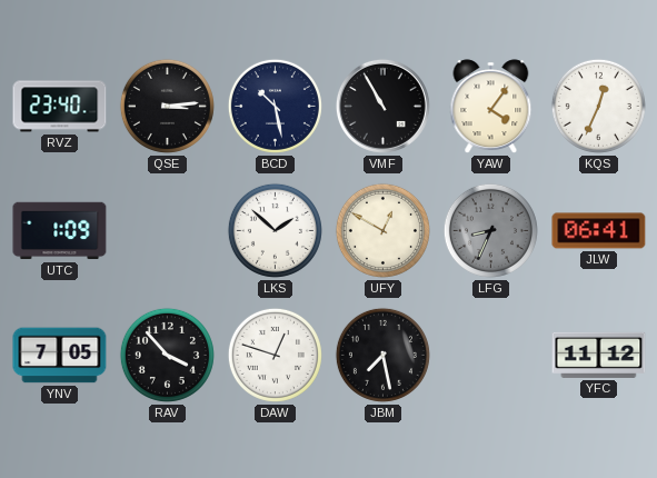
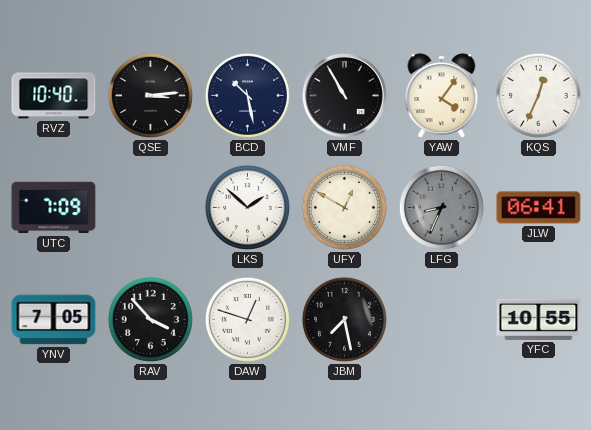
RVZ: 23:40 -> 10:40
UTC: 1:09 -> 7:09
YFC: 11:12 -> 10:55
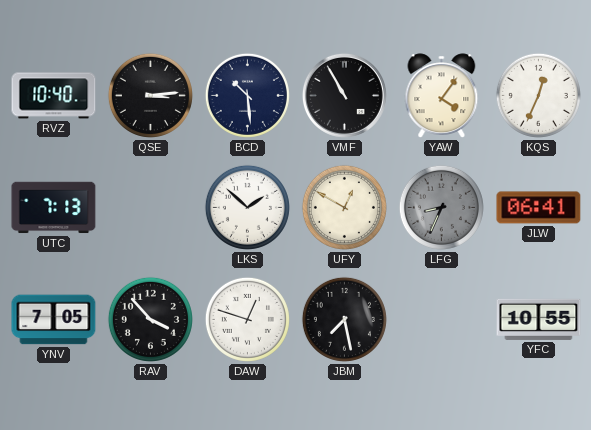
BCD: 10:28 -> 10:29
UTC: 7:09 -> 7:13
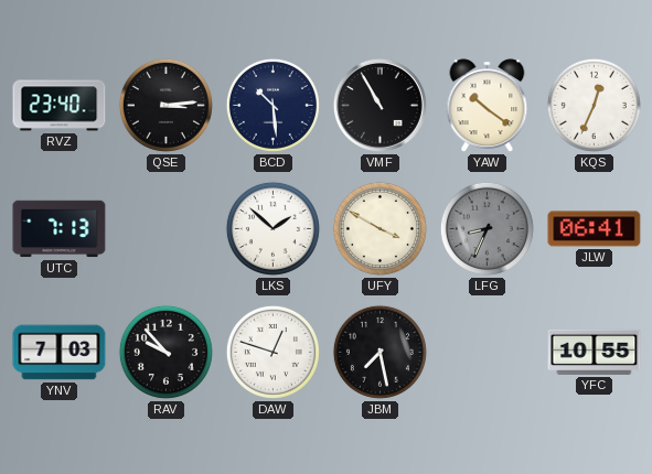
RVZ: 10:40 -> 23:40
YAW: 4:06 -> 10:21
UFY: 12:50 -> 3:50
YNV: 7:05 -> 7:03
RAV: 3:53 -> 9:53
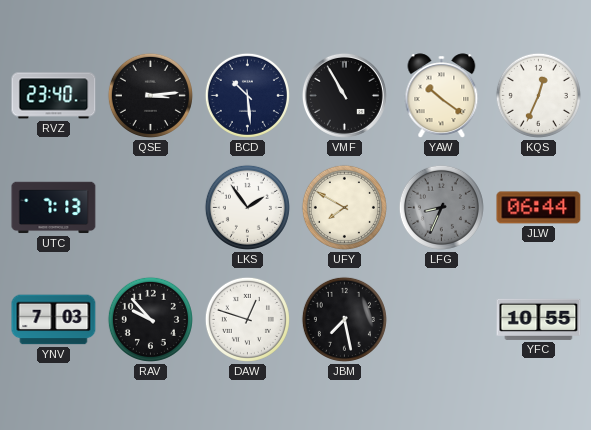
LKS: 1:52 -> 1:54
UFY: 3:50 -> 7:50
JLW: 06:41 -> 06:44
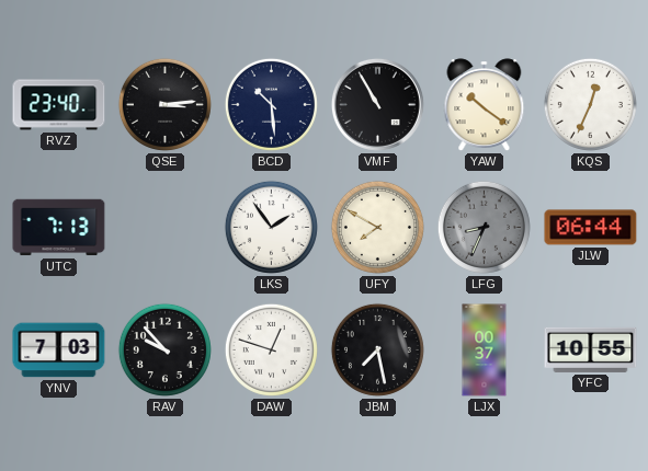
LJX: none -> 00:37
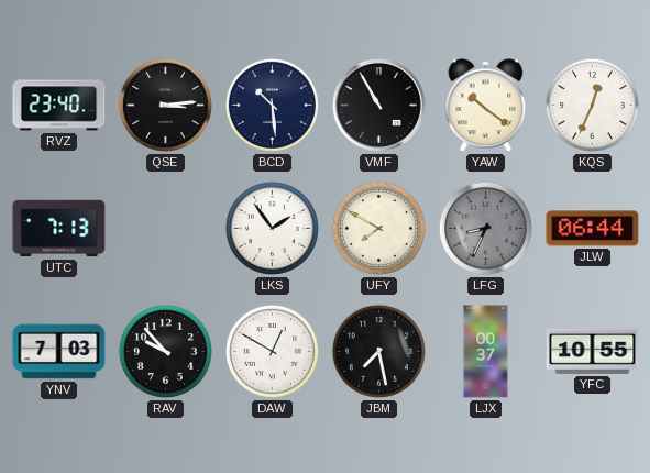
DAW: 12:48 -> 12:50
